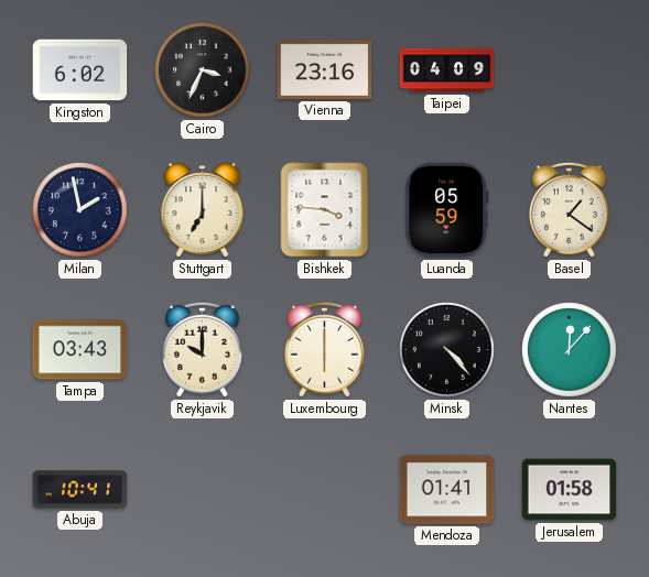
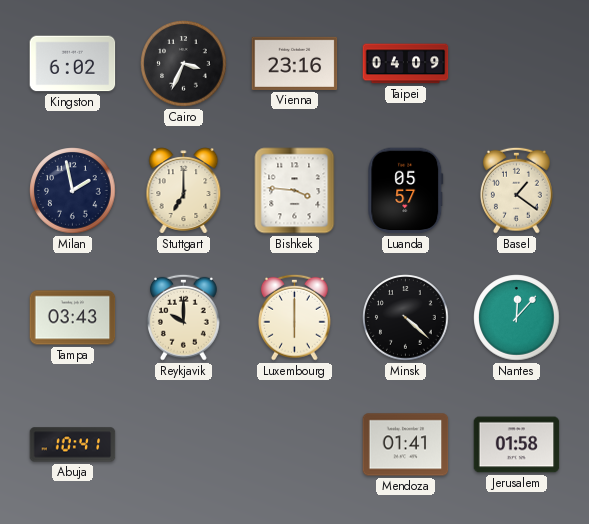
Luanda: 05:59 -> 05:57
Minsk: 4:23 -> 4:22
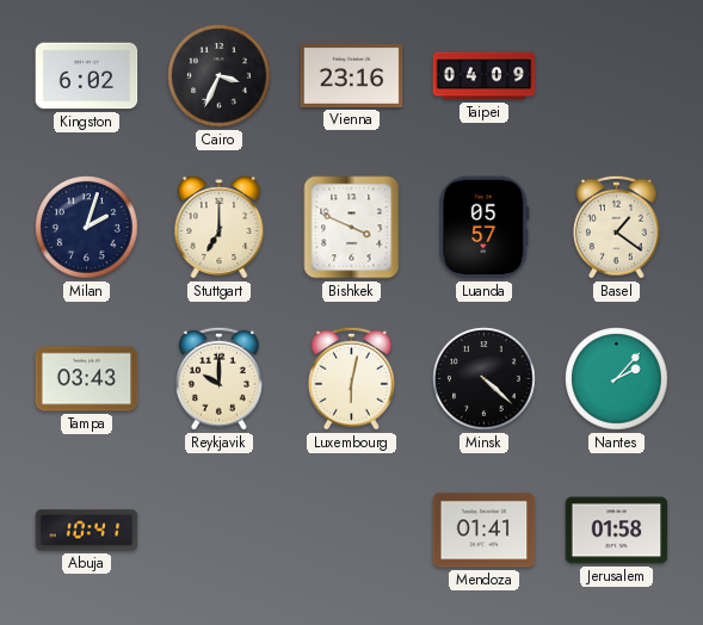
Milan: 1:58 -> 2:03
Bishkek: 3:46 -> 3:49
Luxembourg: 6:00 -> 6:02
Nantes: 12:07 -> 2:07
